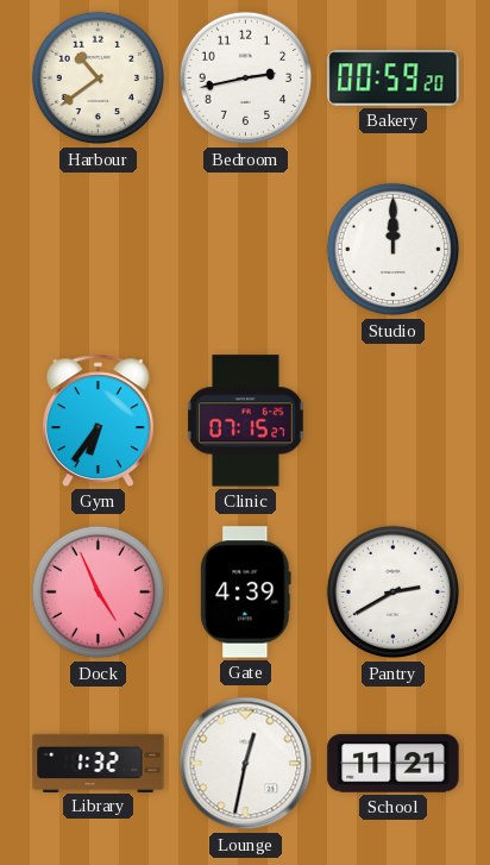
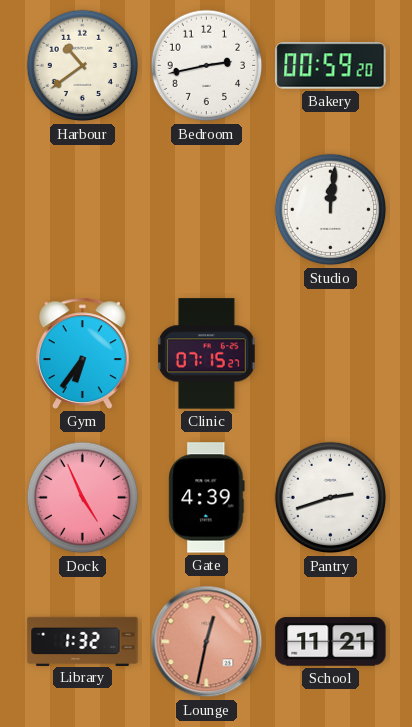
Studio: 12:00 -> 12:01
Pantry: 2:40 -> 2:42
Lounge dial: white -> salmon
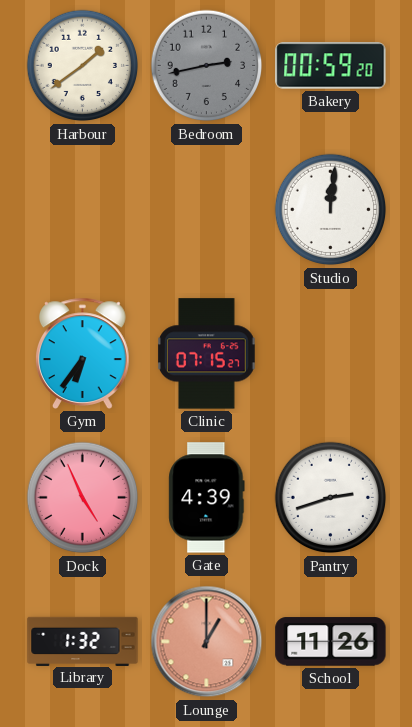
Harbour: 10:39 -> 1:39
Bedroom dial: white -> grey
Lounge: 12:32 -> 1:00
School: 11:21 -> 11:26
